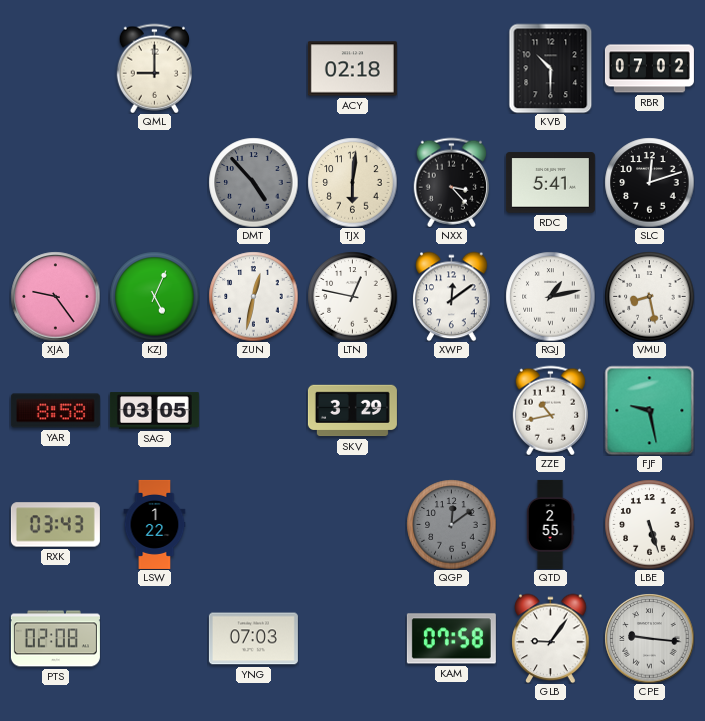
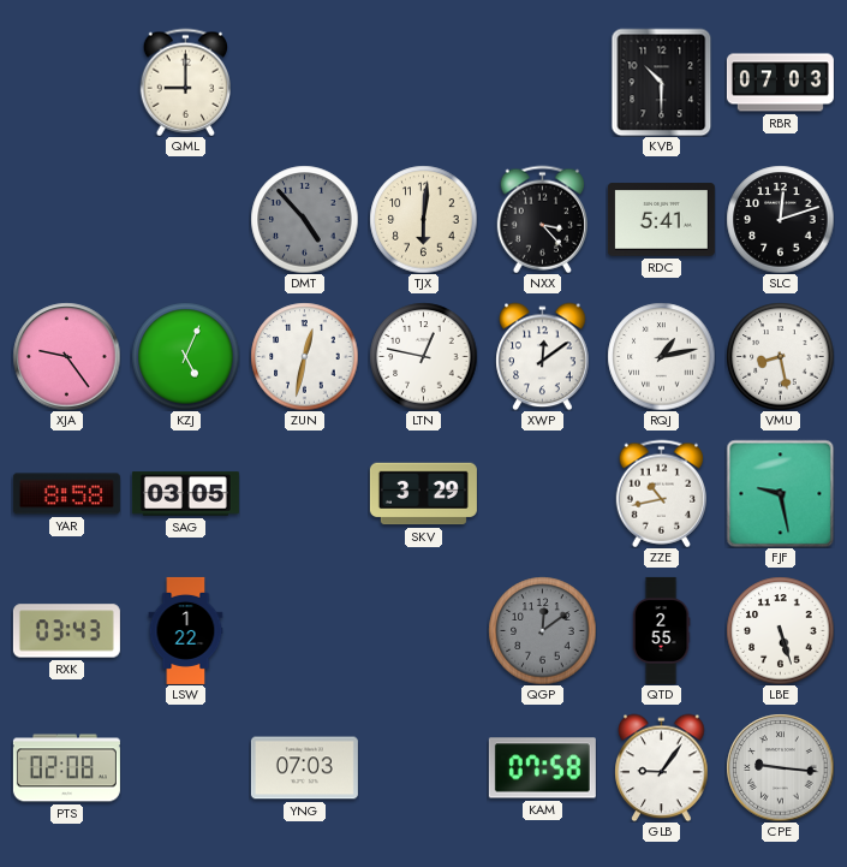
ACY: 02:18 -> none
RBR: 07:02 -> 07:03
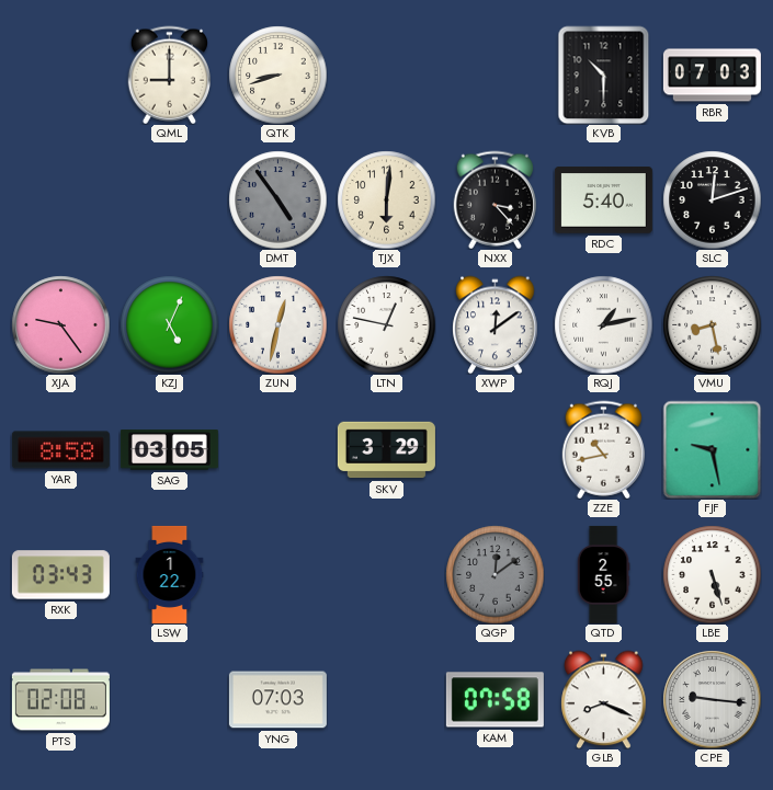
QTK: none -> 8:42
DMT: 4:53 -> 4:54
RDC: 5:41 -> 5:40
GLB: 9:06 -> 8:19
